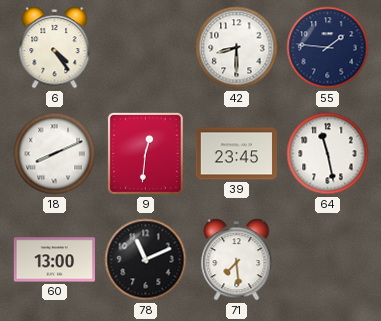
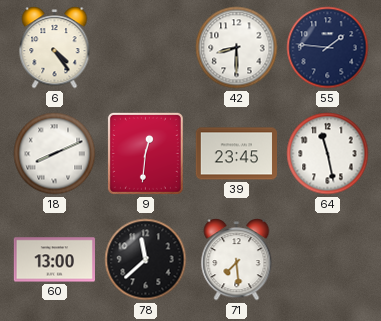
78: 11:11 -> 11:38
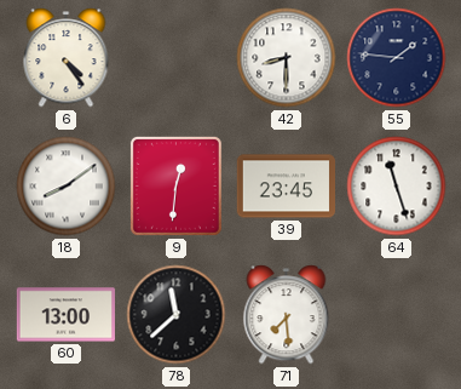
18: 8:11 -> 8:09
64: 11:28 -> 11:27
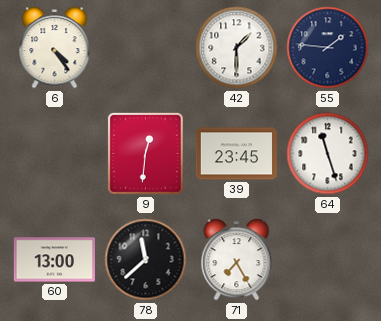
42: 8:30 -> 1:30
18: 8:09 -> none
71: 7:29 -> 7:25
